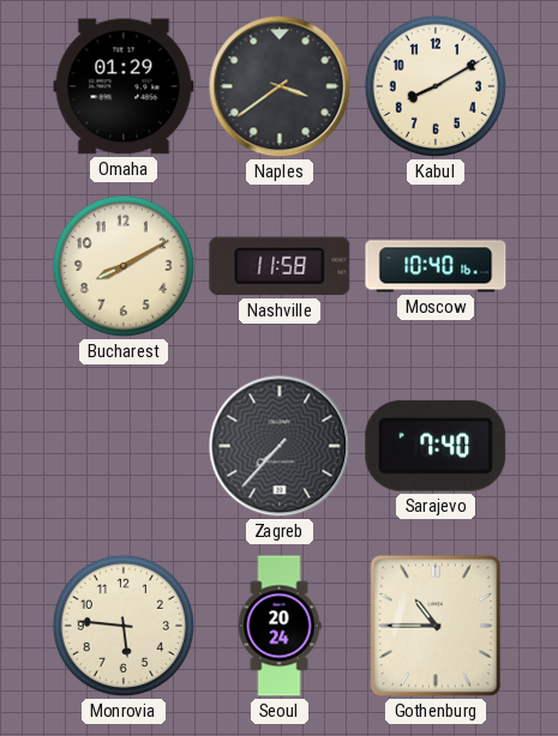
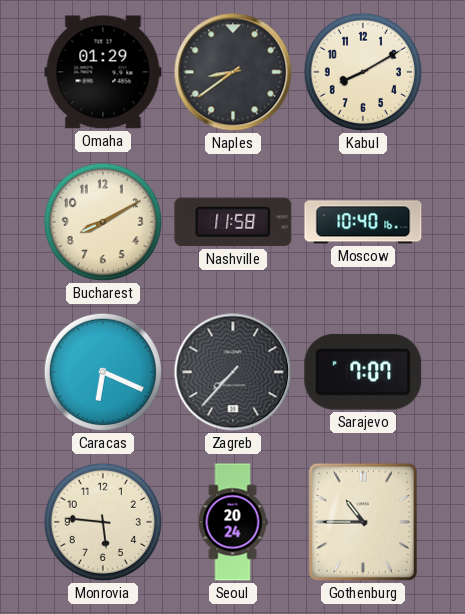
Naples: 3:39 -> 8:39
Caracas: none -> 6:19
Sarajevo: 7:40 -> 7:07
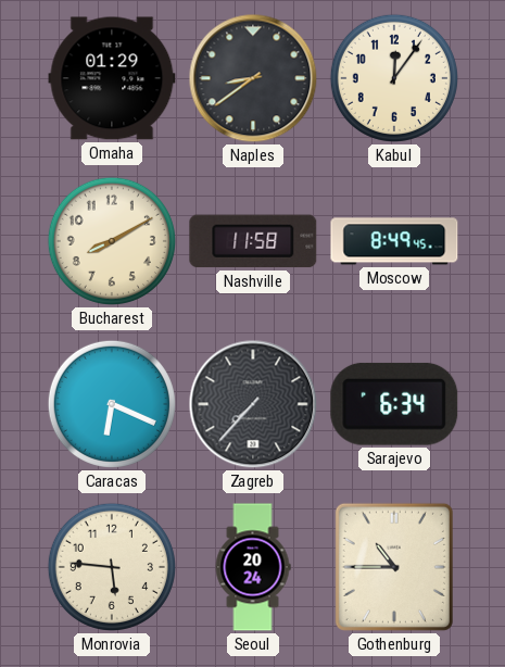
Kabul: 8:10 -> 12:06
Moscow: 10:40 -> 8:49
Sarajevo: 7:07 -> 6:34
